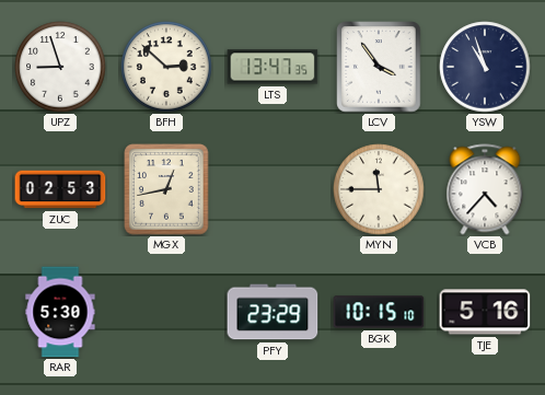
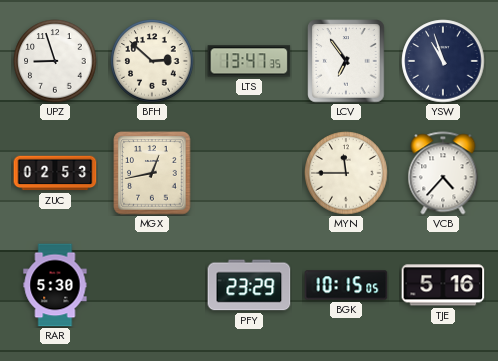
LCV: 3:54 -> 6:54
BGK: 10:15:10 -> 10:15:05
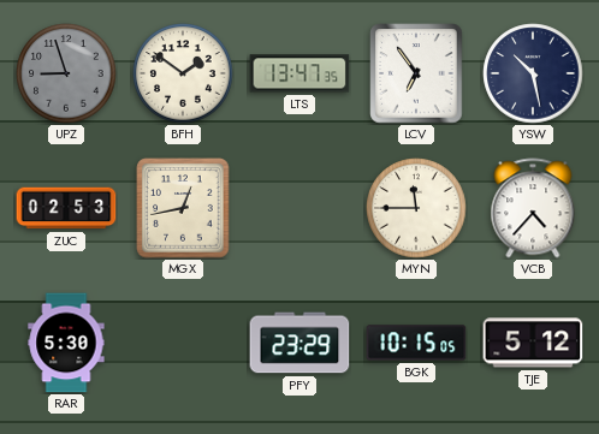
UPZ dial: white -> grey
BFH: 2:52 -> 1:51
YSW: 10:57 -> 10:28
TJE: 5:16 -> 5:12
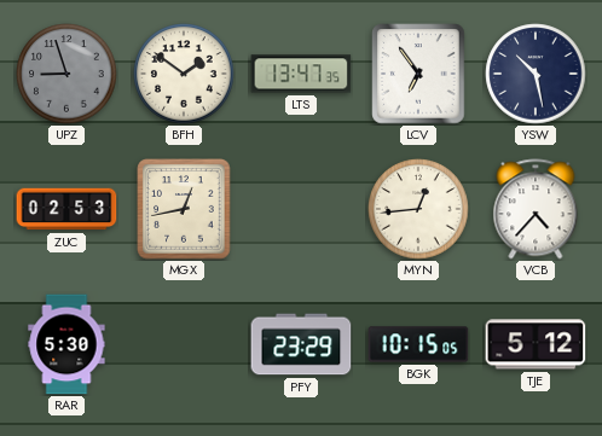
MYN: 11:45 -> 12:44
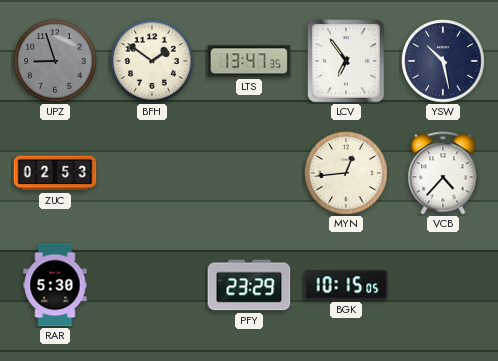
MGX: 12:43 -> none
TJE: 5:12 -> none
